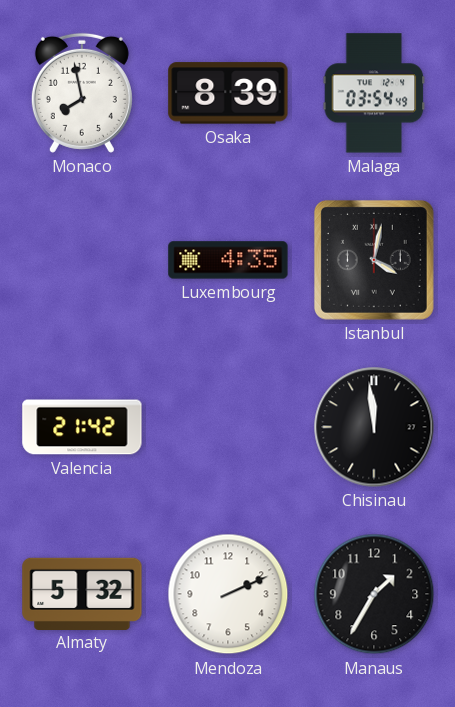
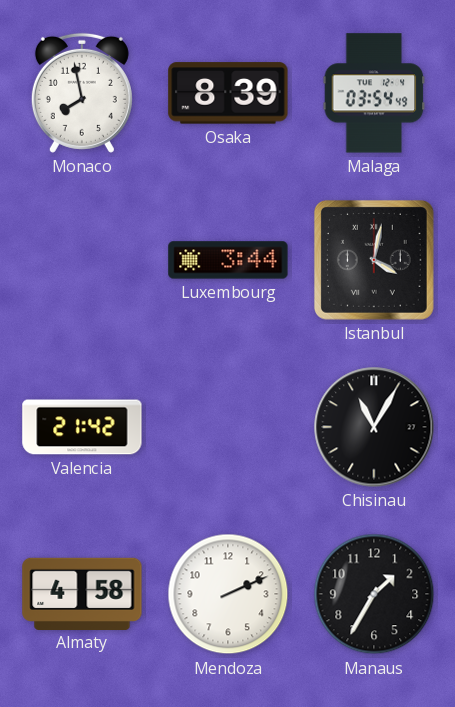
Luxembourg: 4:35 -> 3:44
Chisinau: 11:59 -> 11:05
Almaty: 5:32 -> 4:58
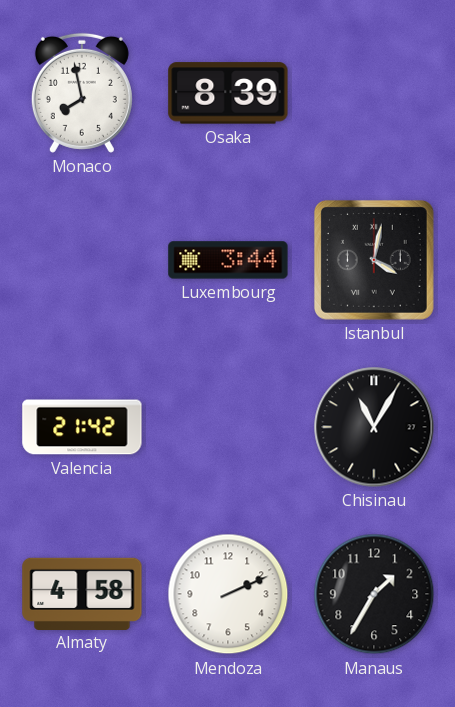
Malaga: 03:54 -> none
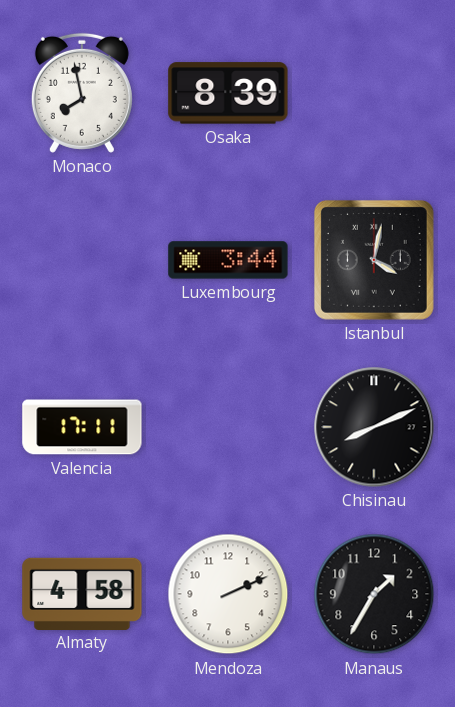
Valencia: 21:42 -> 17:11
Chisinau: 11:05 -> 8:11
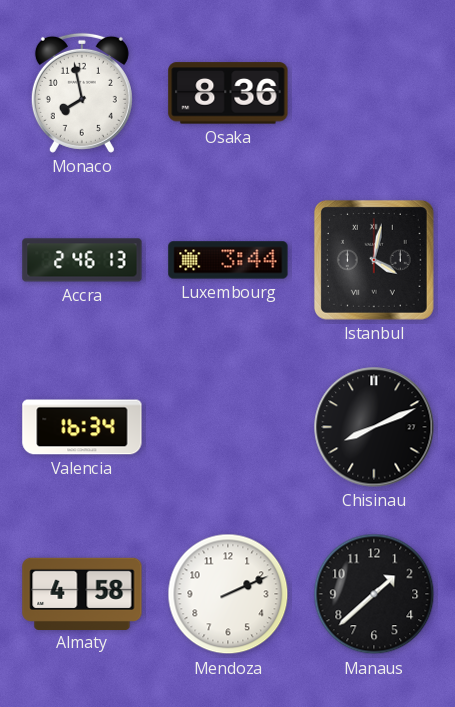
Osaka: 8:39 -> 8:36
Accra: none -> 2:46
Valencia: 17:11 -> 16:34
Manaus: 1:35 -> 1:38
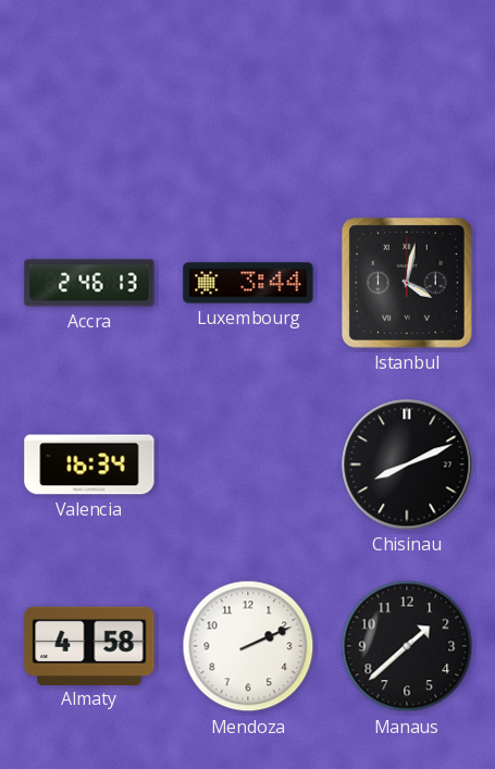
Monaco: 7:58 -> none
Osaka: 8:36 -> none
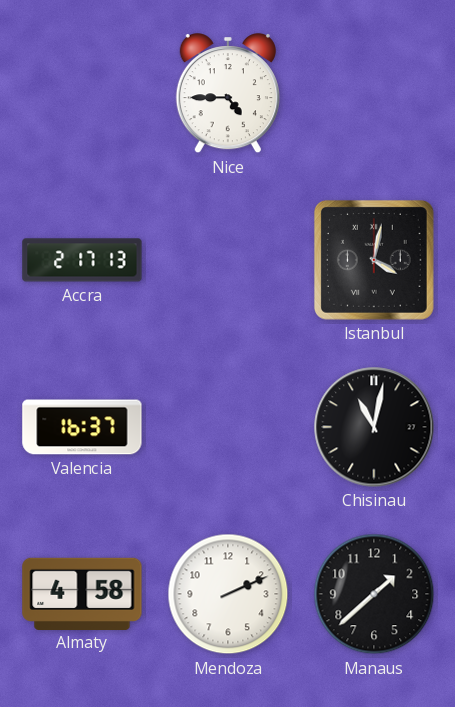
Nice: none -> 4:45
Accra: 2:46 -> 2:17
Luxembourg: 3:44 -> none
Valencia: 16:34 -> 16:37
Chisinau: 8:11 -> 11:02
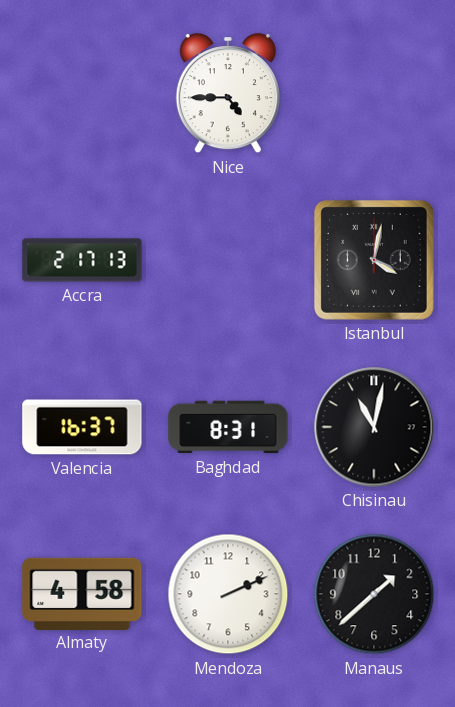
Baghdad: none -> 8:31
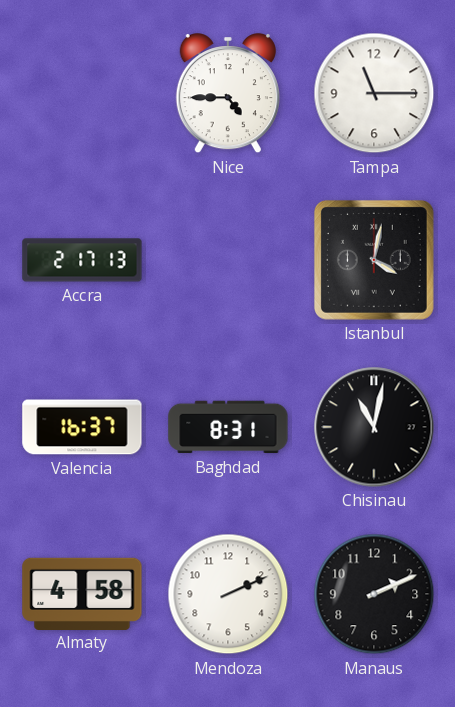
Tampa: none -> 11:15
Manaus: 1:38 -> 2:11
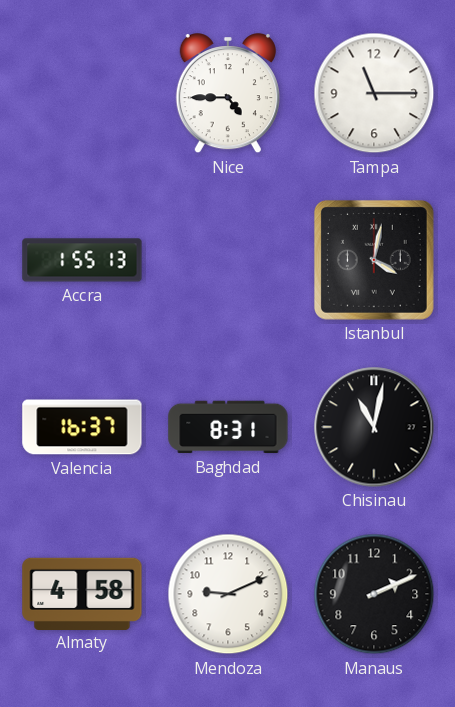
Accra: 2:17 -> 1:55
Mendoza: 2:11 -> 9:11
